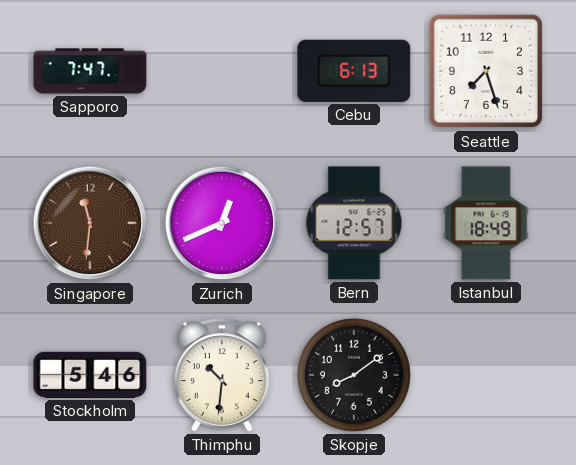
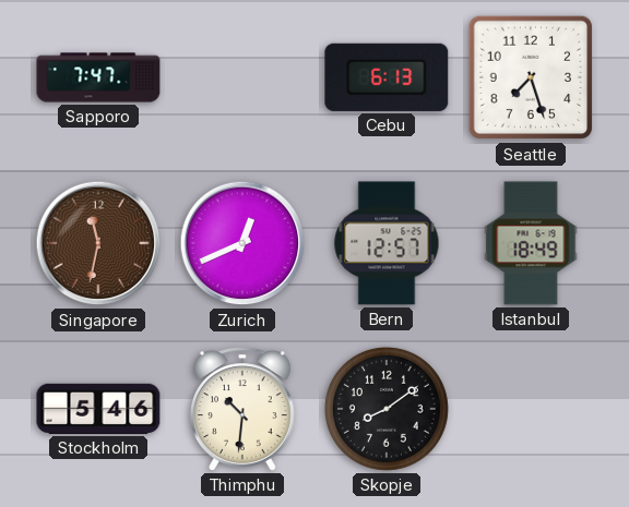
Singapore: 11:31 -> 11:32
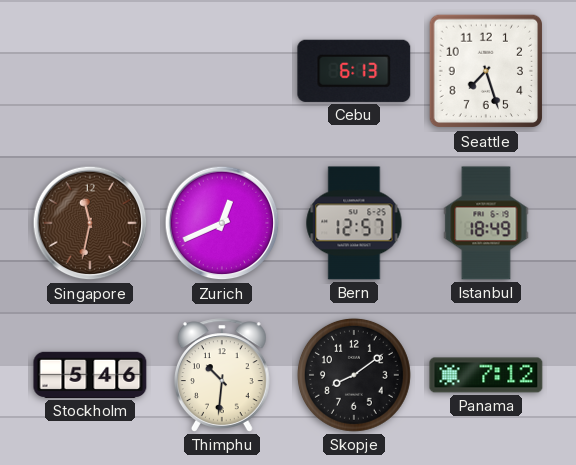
Sapporo: 7:47 -> none
Panama: none -> 7:12
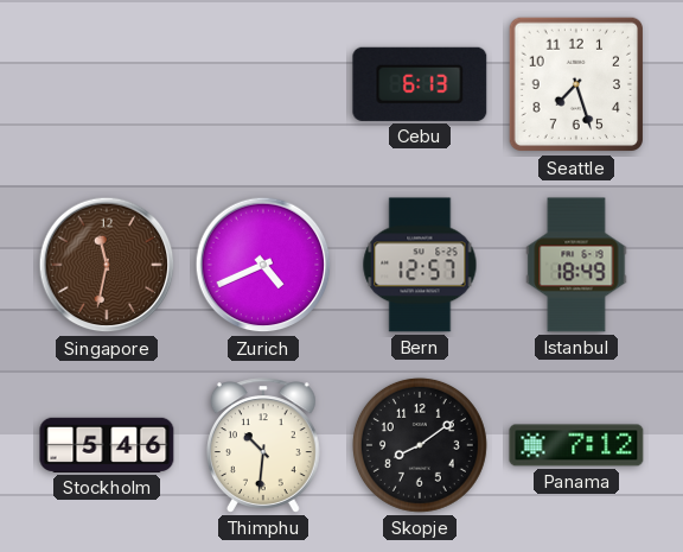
Zurich: 12:41 -> 4:41
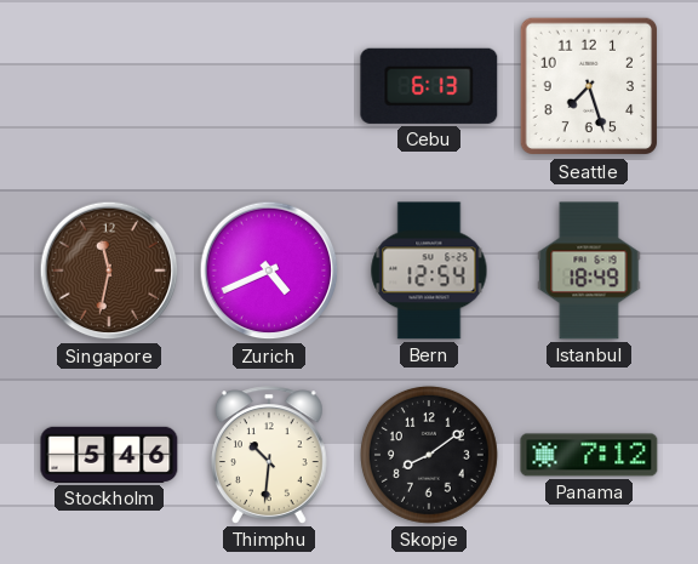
Bern: 12:57 -> 12:54
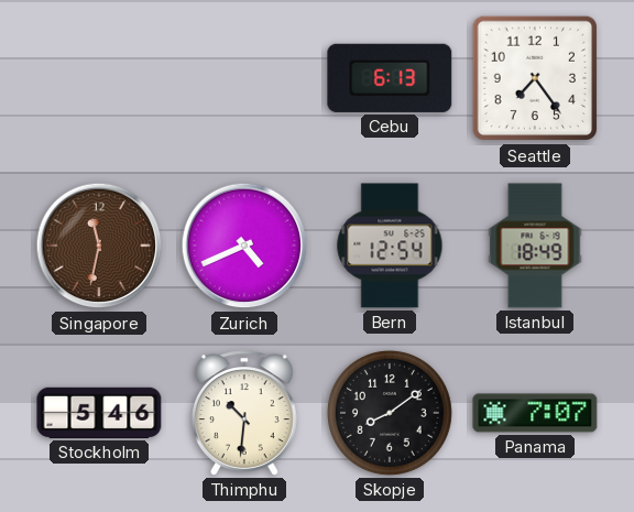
Seattle: 7:27 -> 7:24
Panama: 7:12 -> 7:07
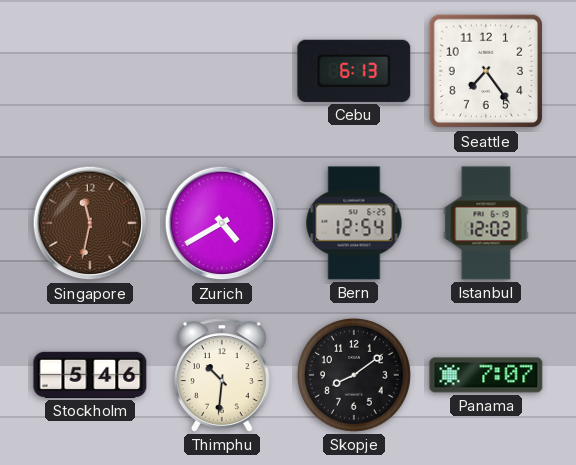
Zurich: 4:41 -> 4:40
Istanbul: 18:49 -> 12:02
